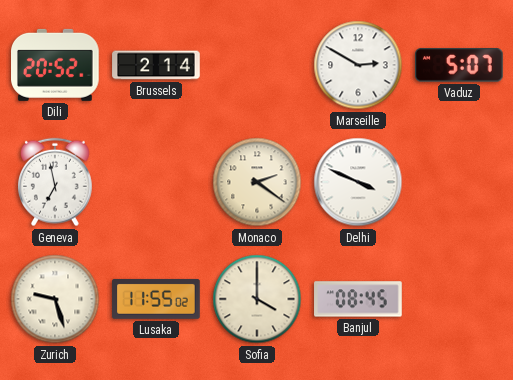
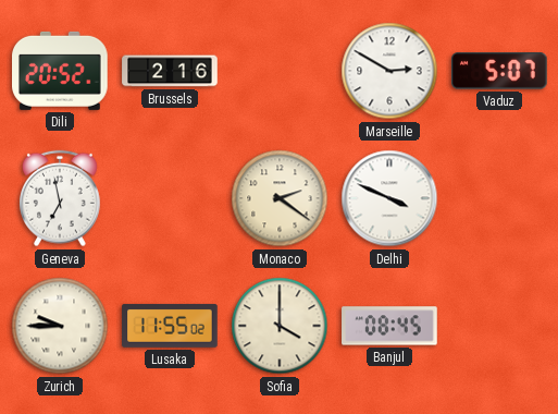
Brussels: 2:14 -> 2:16
Zurich: 9:27 -> 9:45
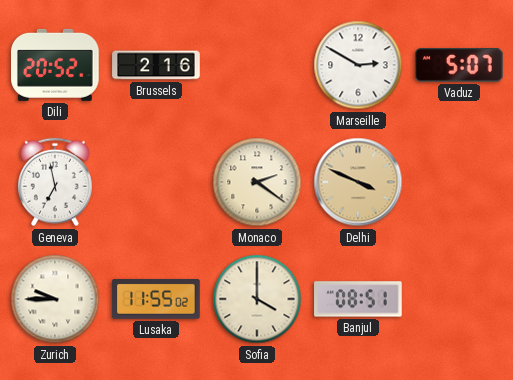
Delhi dial: white -> champagne
Banjul: 08:45 -> 08:51
